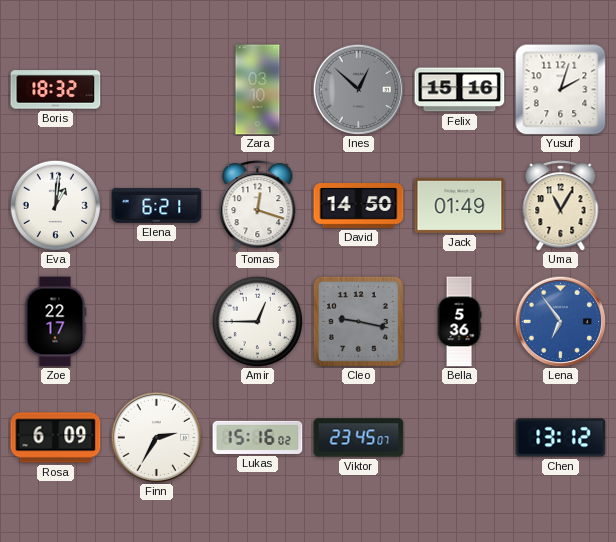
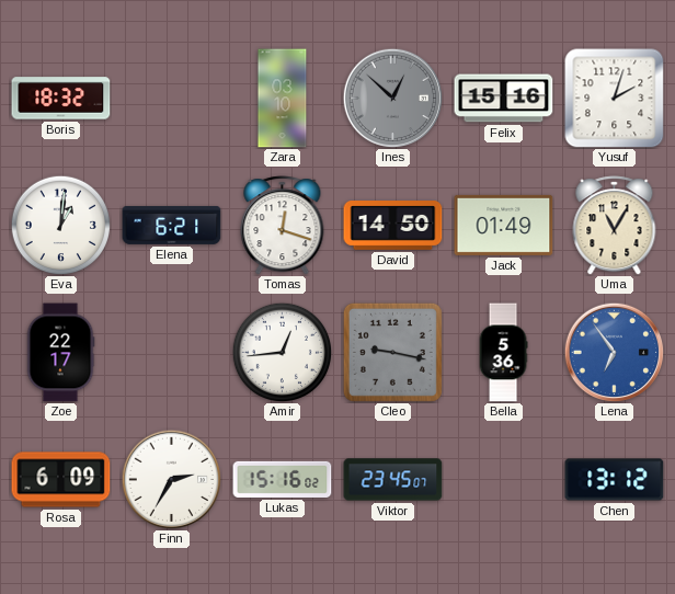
Amir: 12:45 -> 12:44
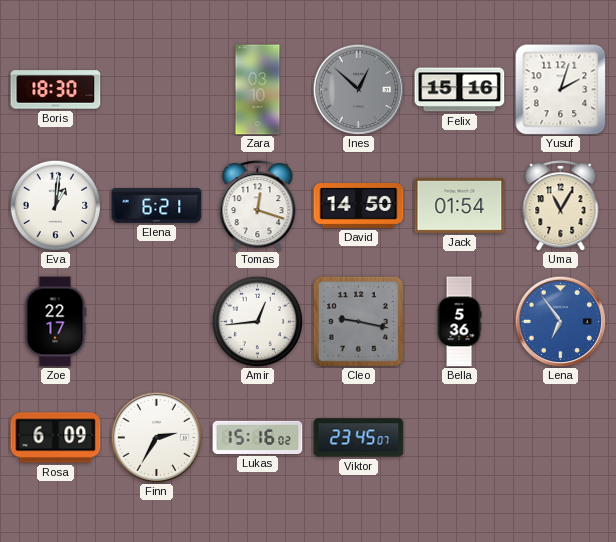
Boris: 18:32 -> 18:30
Jack: 01:49 -> 01:54
Chen: 13:12 -> none
